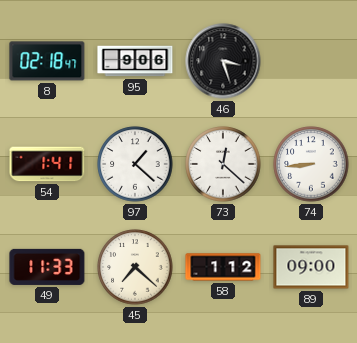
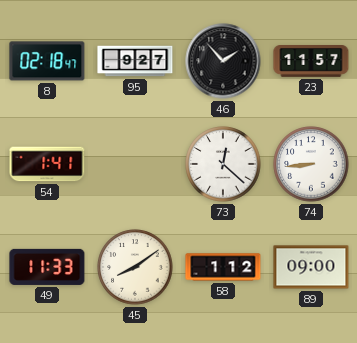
95: 9:06 -> 9:27
46: 3:27 -> 1:53
23: none -> 11:57
97: 1:22 -> none
45: 7:22 -> 8:09
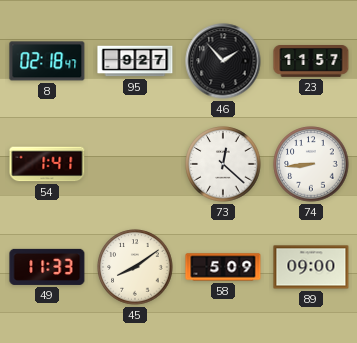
58: 1:12 -> 5:09
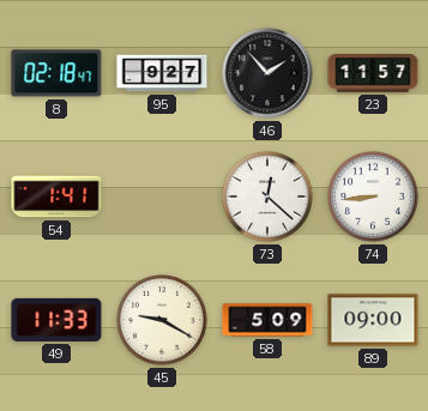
45: 8:09 -> 9:20
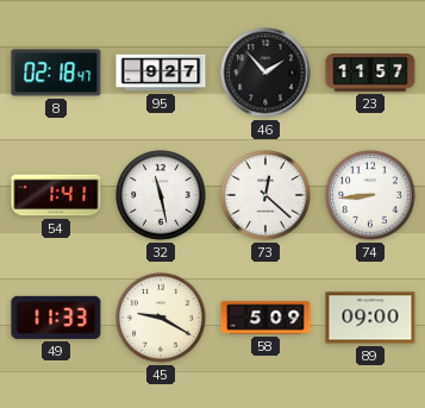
32: none -> 11:28
